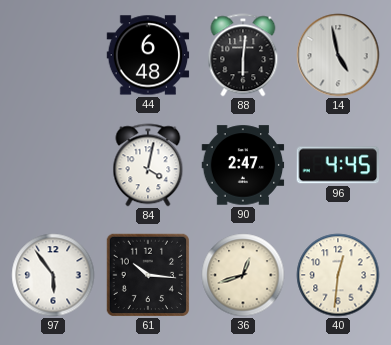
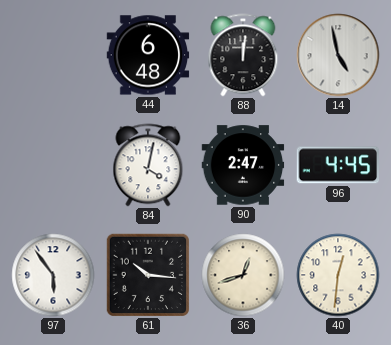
88: 6:01 -> 12:01
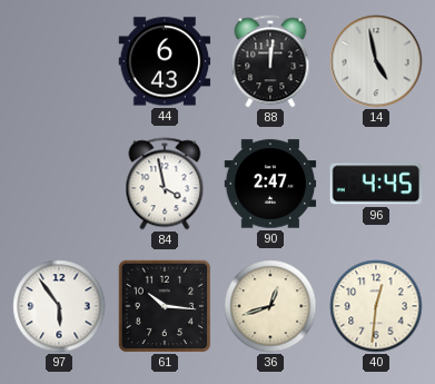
44: 6:48 -> 6:43
84: 4:02 -> 3:58
